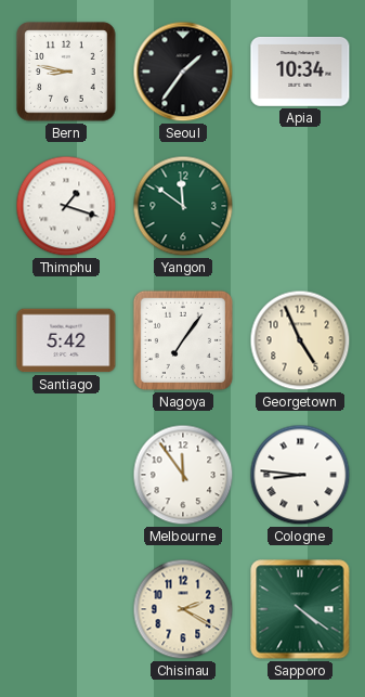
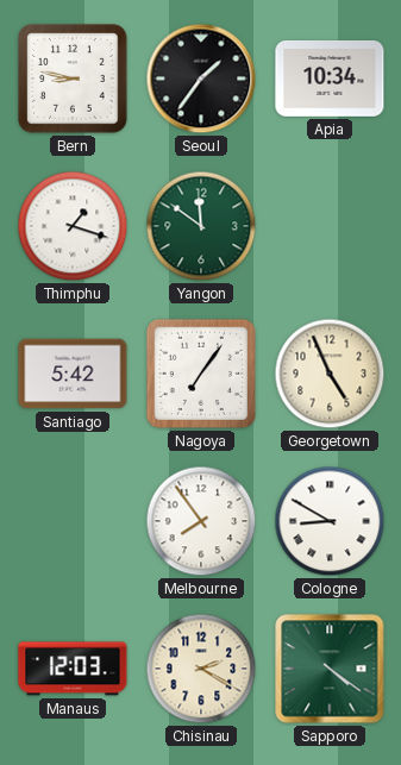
Melbourne: 11:54 -> 7:54
Cologne: 8:46 -> 8:50
Manaus: none -> 12:03
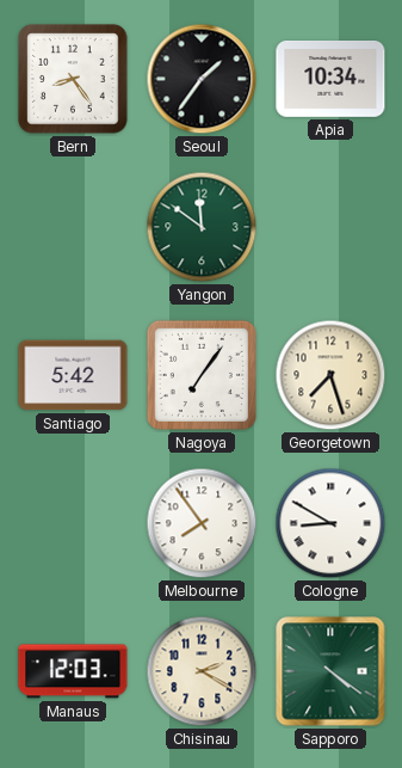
Bern: 8:47 -> 8:24
Thimphu: 1:18 -> none
Georgetown: 4:56 -> 7:27
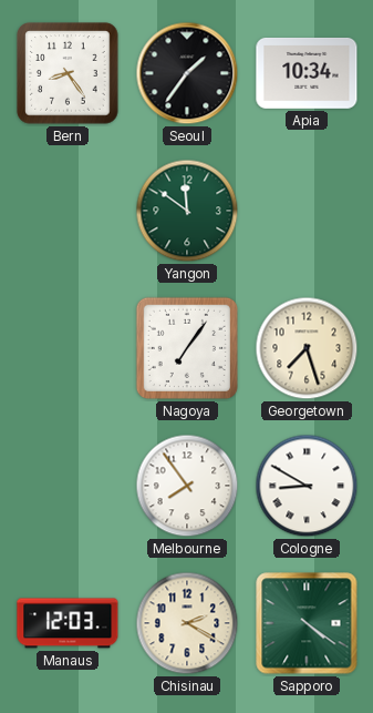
Santiago: 5:42 -> none
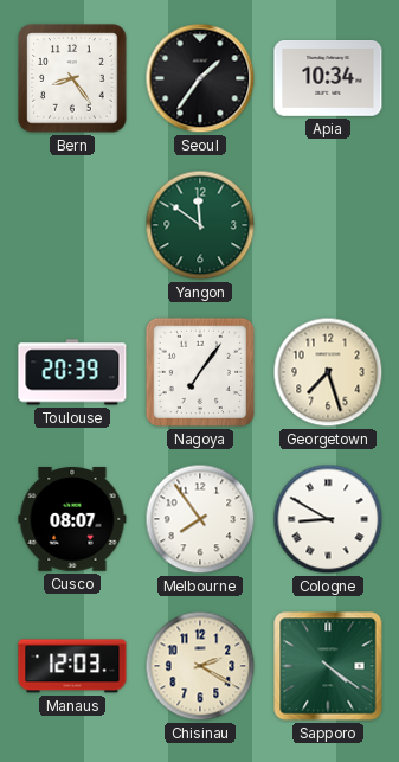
Toulouse: none -> 20:39
Cusco: none -> 08:07
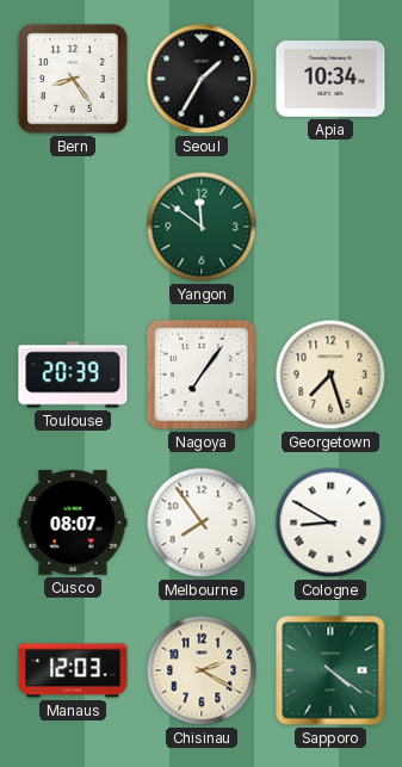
Seoul: 1:36 -> 1:35
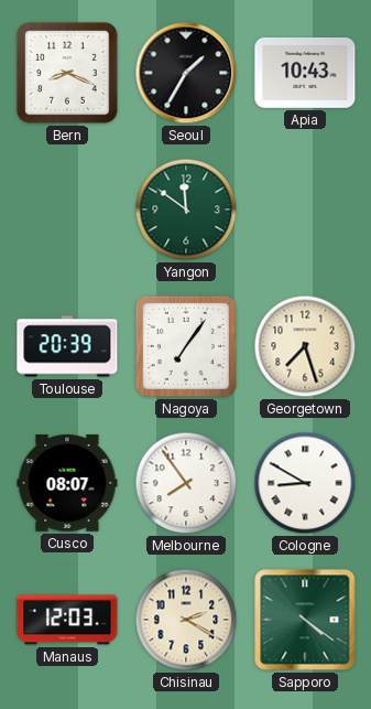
Bern: 8:24 -> 8:19
Apia: 10:34 -> 10:43
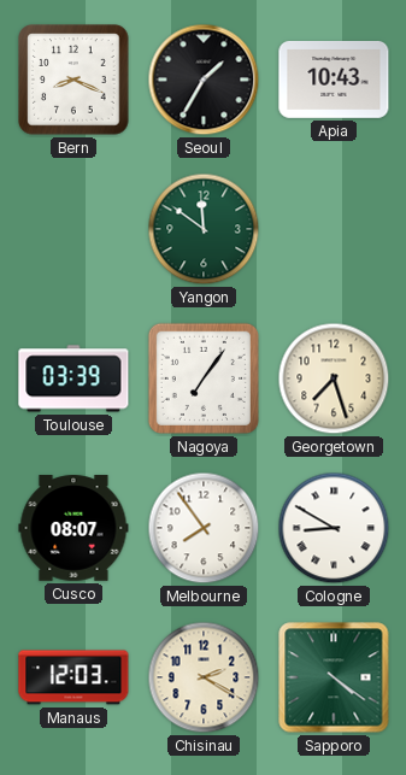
Toulouse: 20:39 -> 03:39
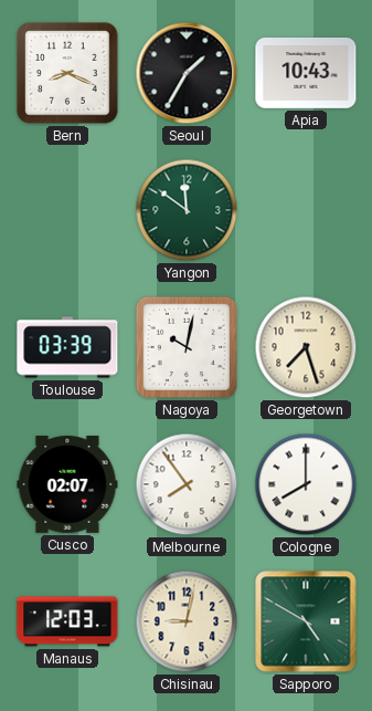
Nagoya: 7:06 -> 10:02
Cusco: 08:07 -> 02:07
Cologne: 8:50 -> 8:00
Chisinau: 2:20 -> 9:02
Sapporo: 4:21 -> 4:50
